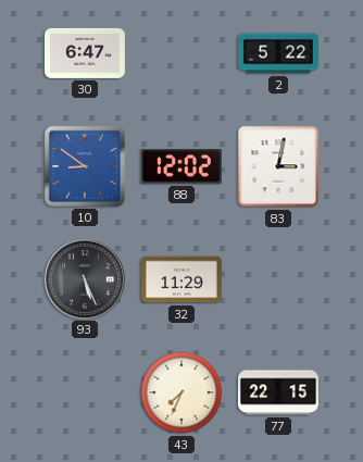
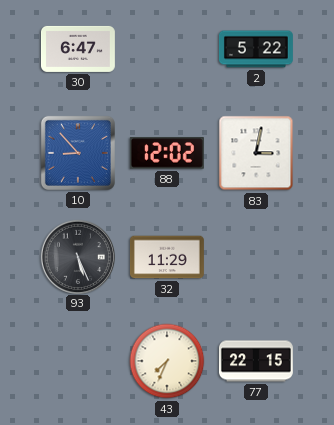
10: 8:51 -> 8:53
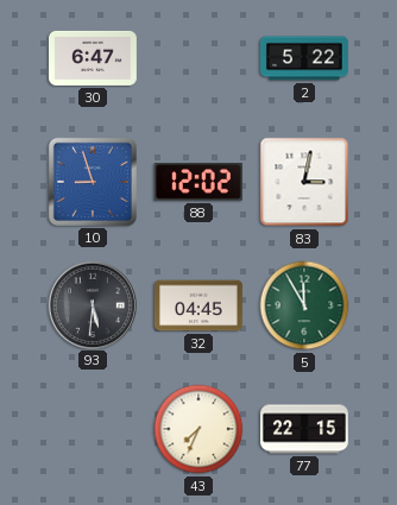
10: 8:53 -> 8:57
93: 5:26 -> 5:31
32: 11:29 -> 04:45
5: none -> 11:55
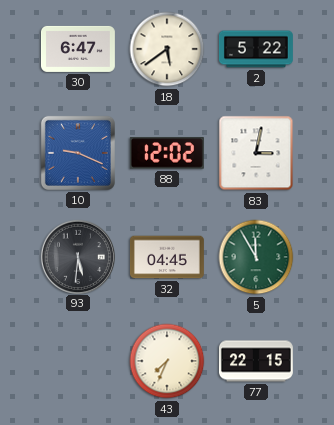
18: none -> 5:39
10: 8:57 -> 9:19
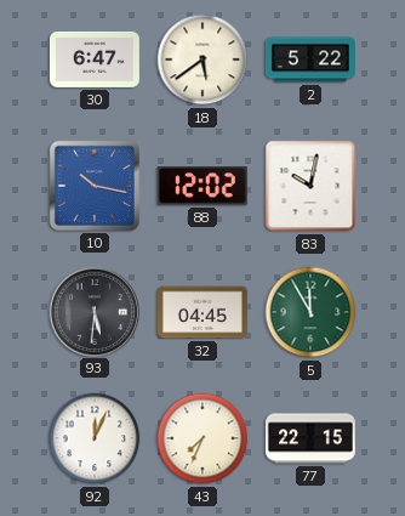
10: 9:19 -> 10:17
83: 3:02 -> 10:02
92: none -> 12:04
